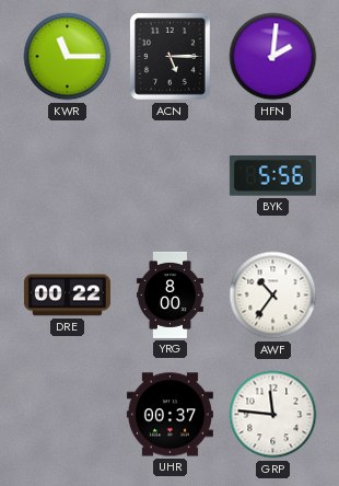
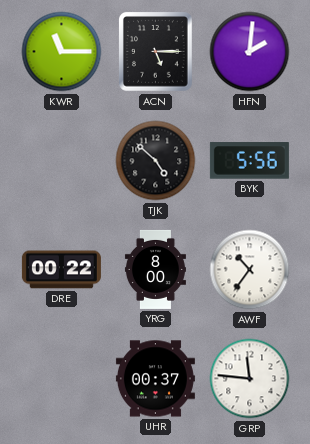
TJK: none -> 4:52
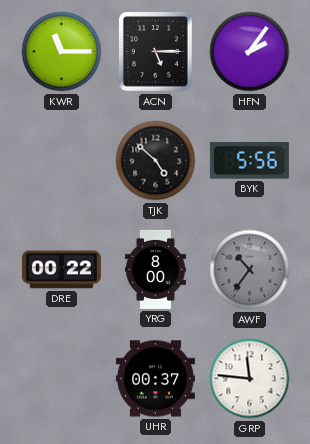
HFN: 2:01 -> 2:06
AWF dial: white -> grey
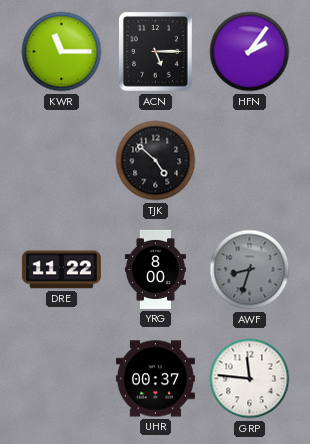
BYK: 5:56 -> none
DRE: 00:22 -> 11:22
AWF: 10:36 -> 8:33
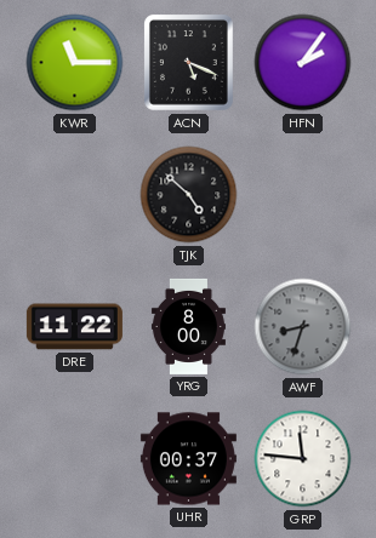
ACN: 5:15 -> 5:19
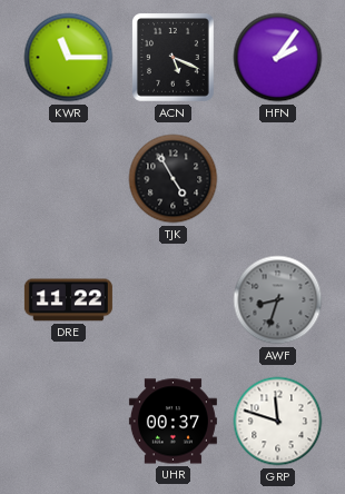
TJK: 4:52 -> 4:55
YRG: 8:00 -> none
GRP: 11:46 -> 11:48
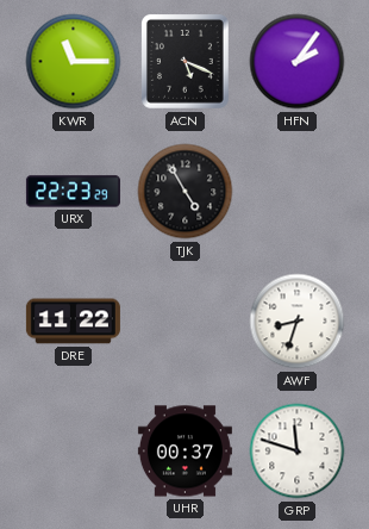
URX: none -> 22:23
AWF dial: grey -> white
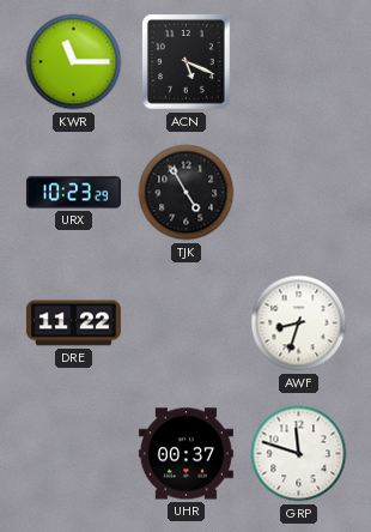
HFN: 2:06 -> none
URX: 22:23 -> 10:23
